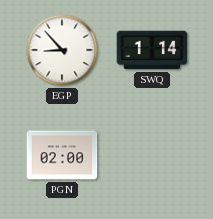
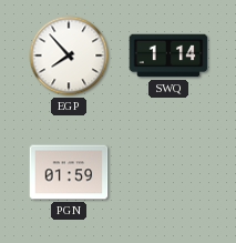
EGP: 8:53 -> 7:53
PGN: 02:00 -> 01:59
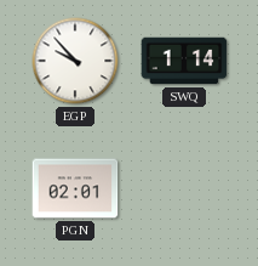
EGP: 7:53 -> 9:53
PGN: 01:59 -> 02:01
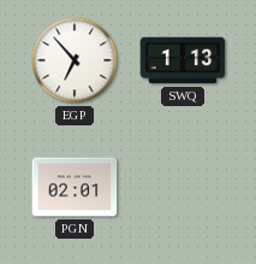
EGP: 9:53 -> 6:53
SWQ: 1:14 -> 1:13
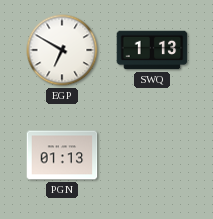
EGP: 6:53 -> 6:50
PGN: 02:01 -> 01:13
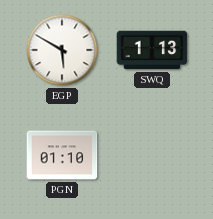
EGP: 6:50 -> 5:50
PGN: 01:13 -> 01:10
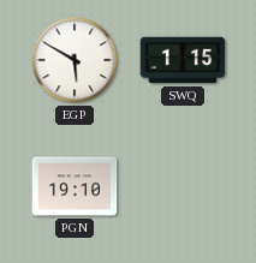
SWQ: 1:13 -> 1:15
PGN: 01:10 -> 19:10
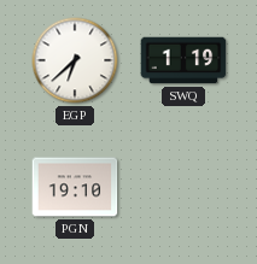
EGP: 5:50 -> 6:38
SWQ: 1:15 -> 1:19
